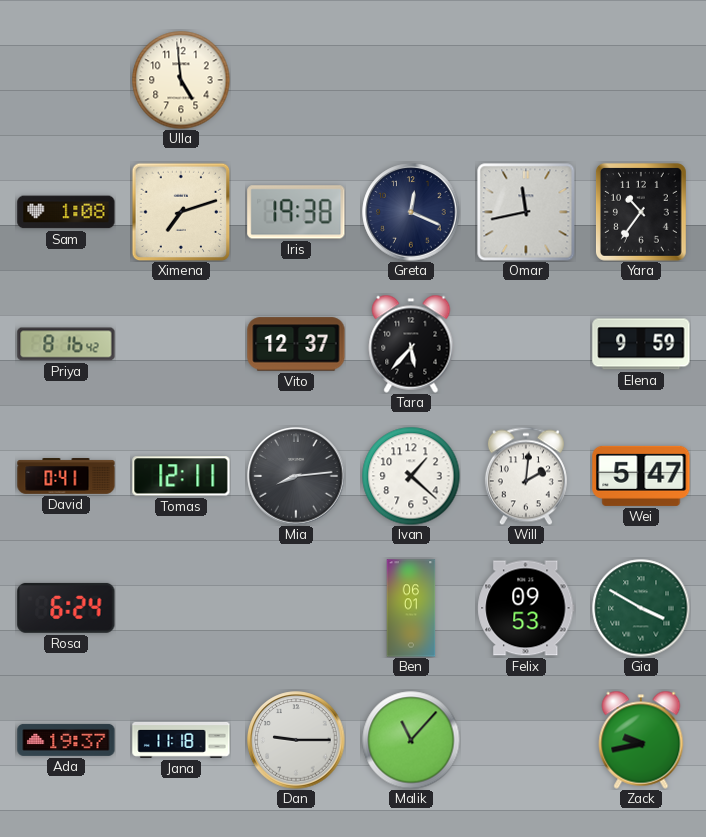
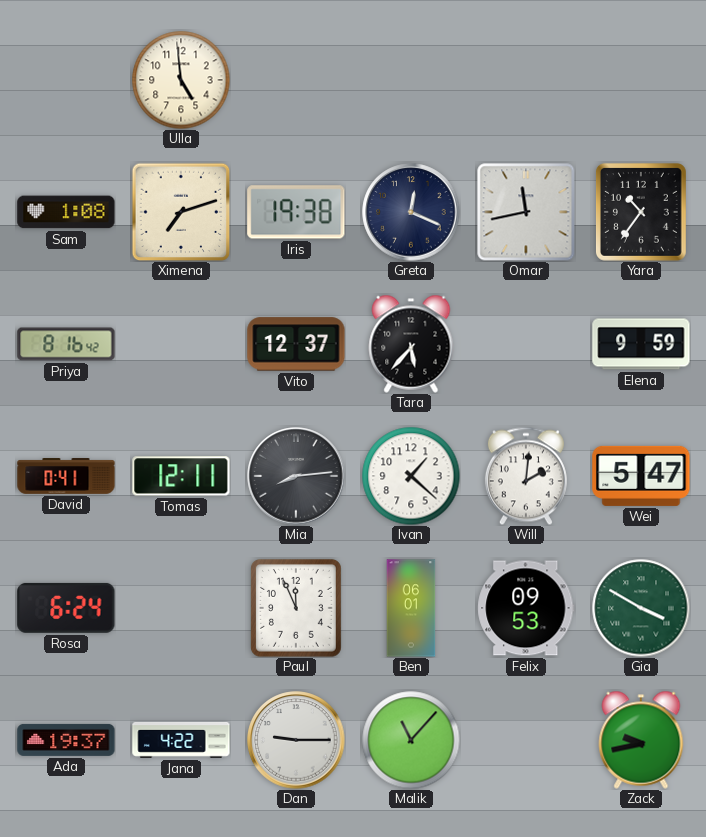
Paul: none -> 11:56
Jana: 11:18 -> 4:22
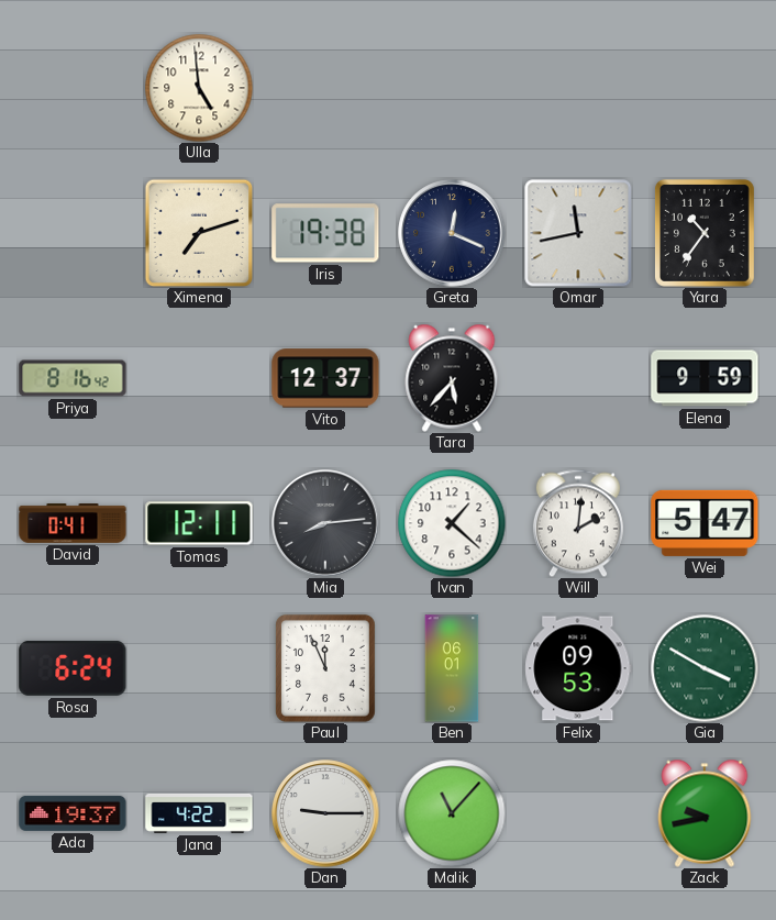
Sam: 1:08 -> none
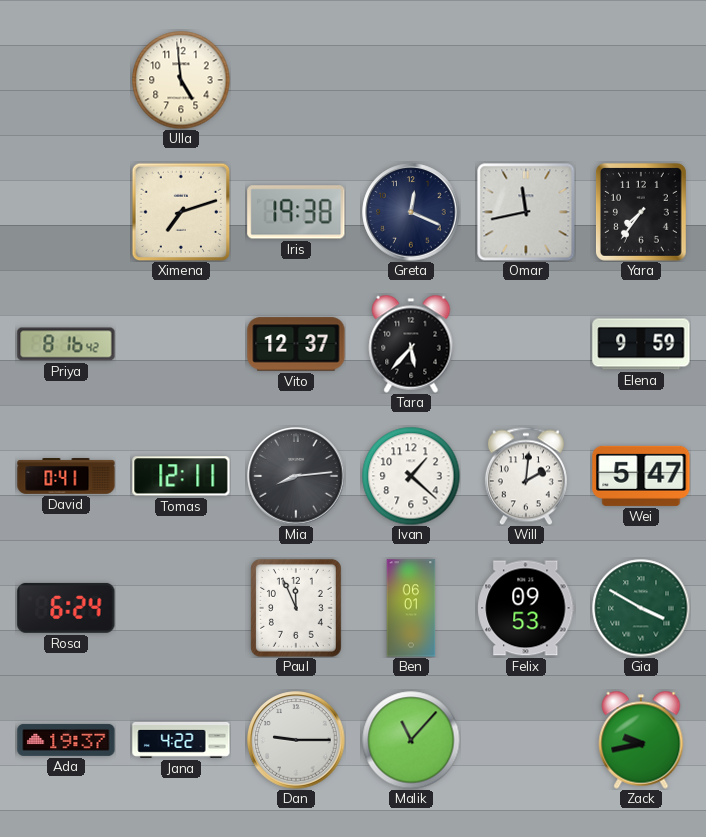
Yara: 10:36 -> 7:36
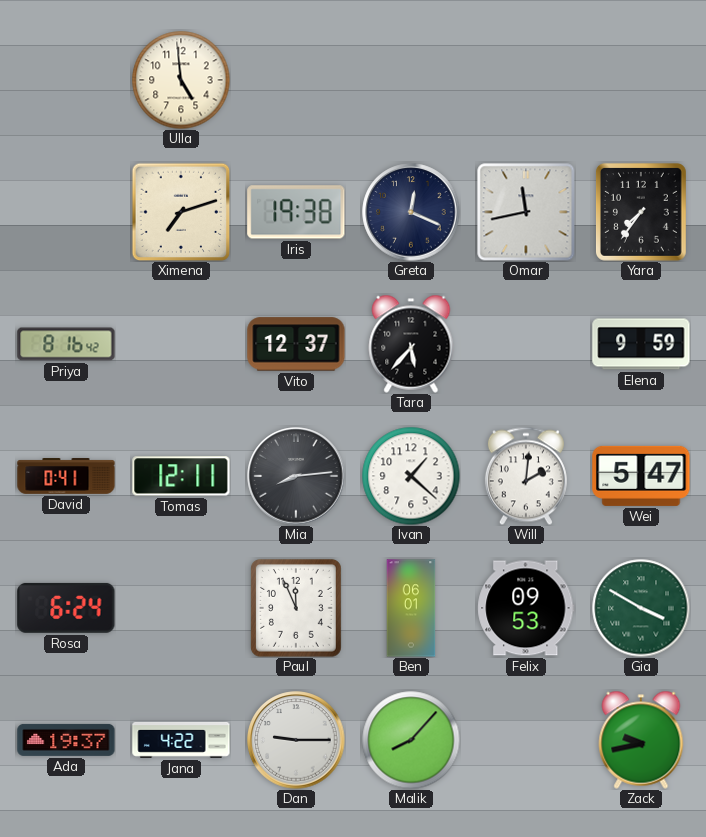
Malik: 11:07 -> 8:07
